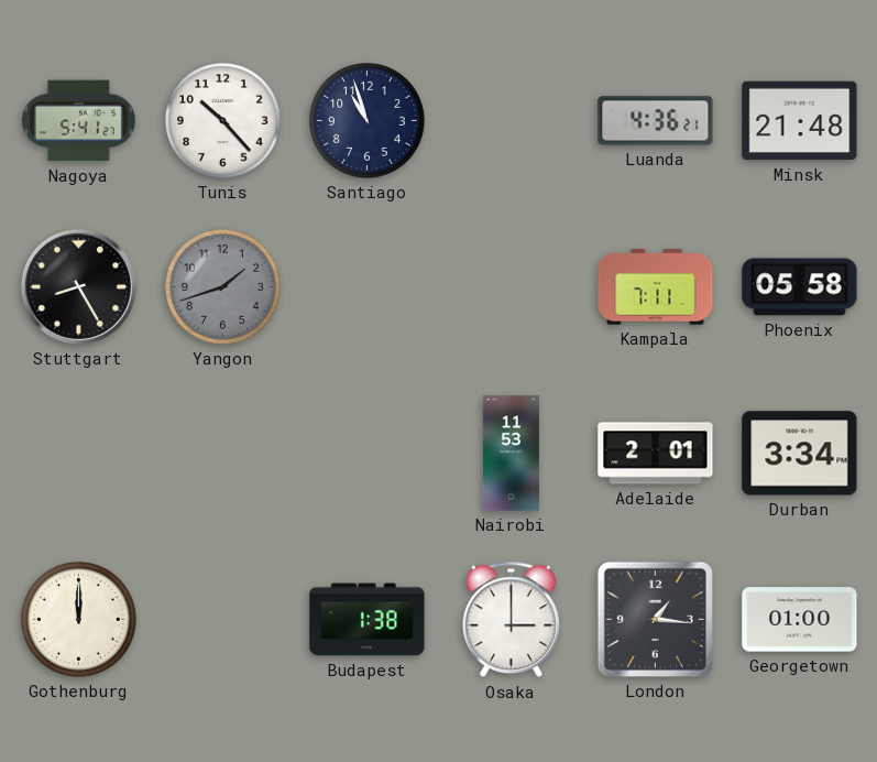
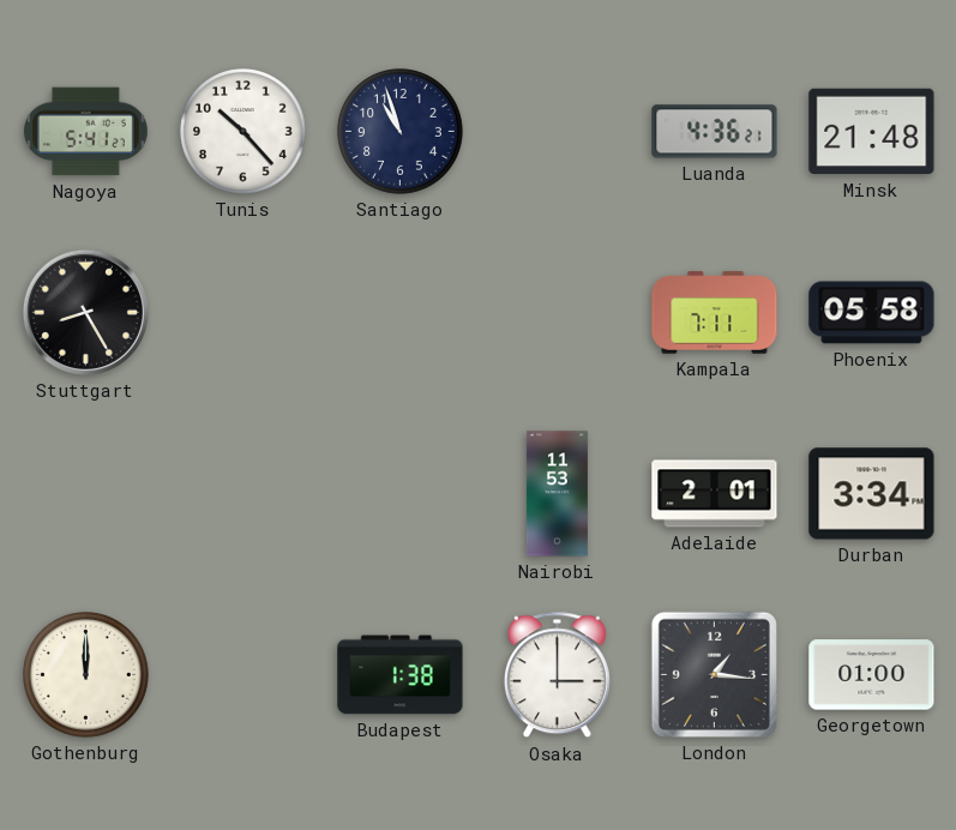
Yangon: 1:42 -> none
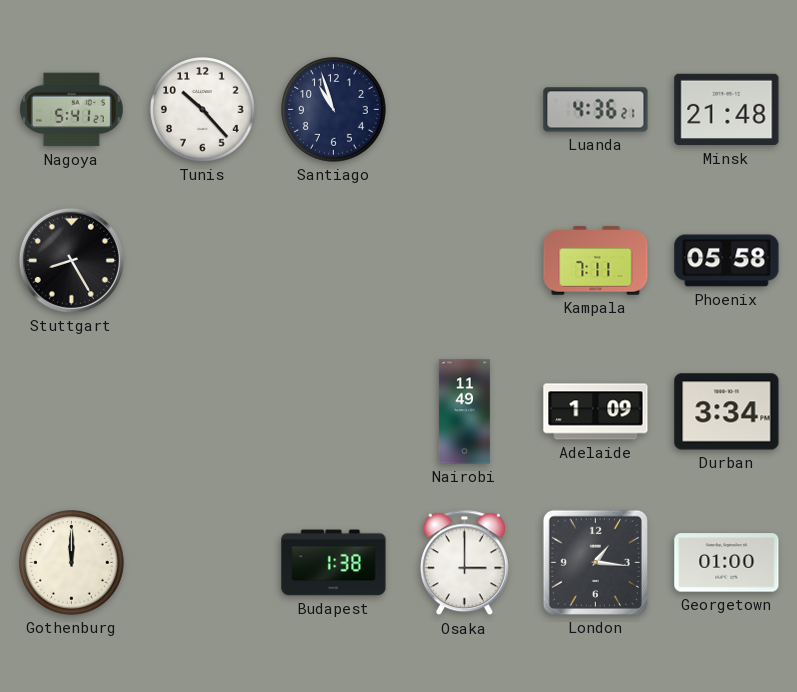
Nairobi: 11:53 -> 11:49
Adelaide: 2:01 -> 1:09
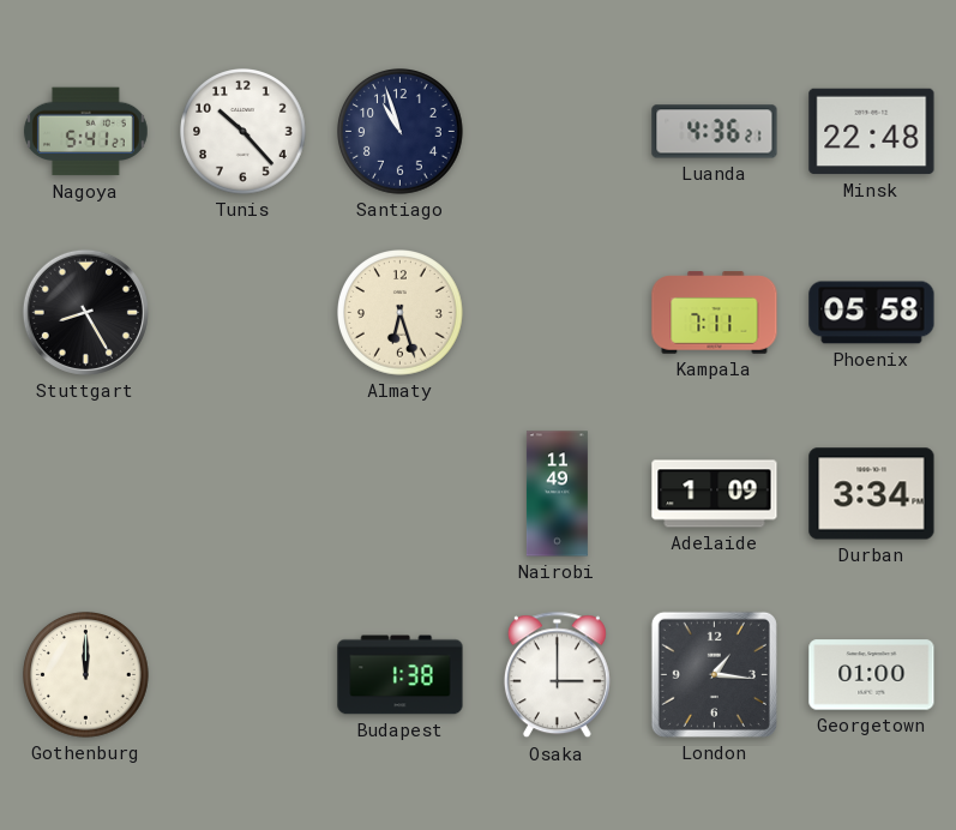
Minsk: 21:48 -> 22:48
Almaty: none -> 6:27
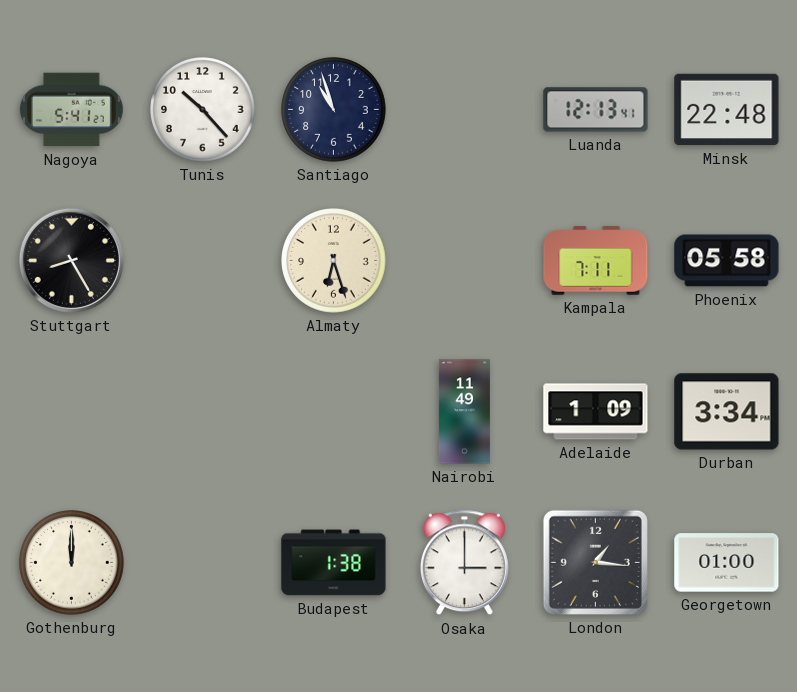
Luanda: 4:36 -> 12:13
